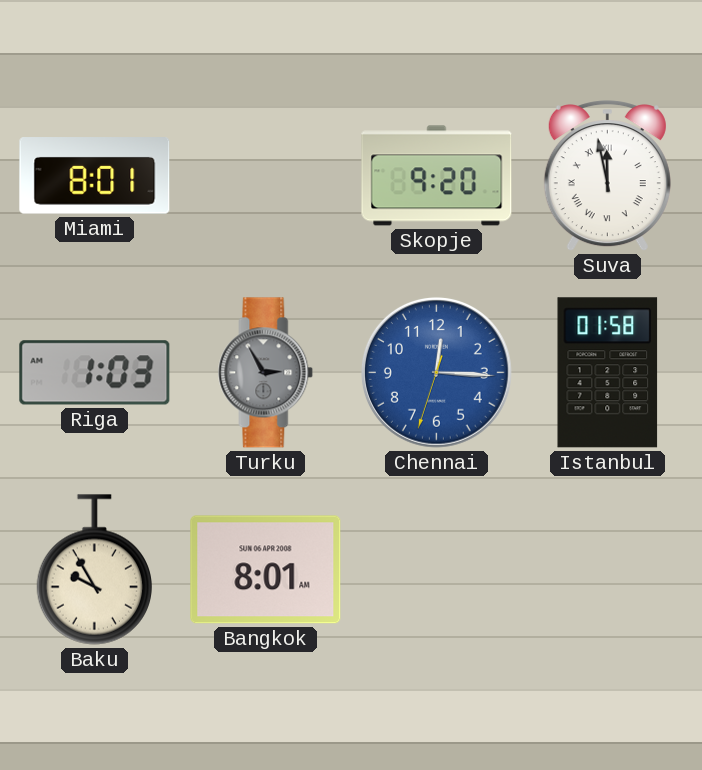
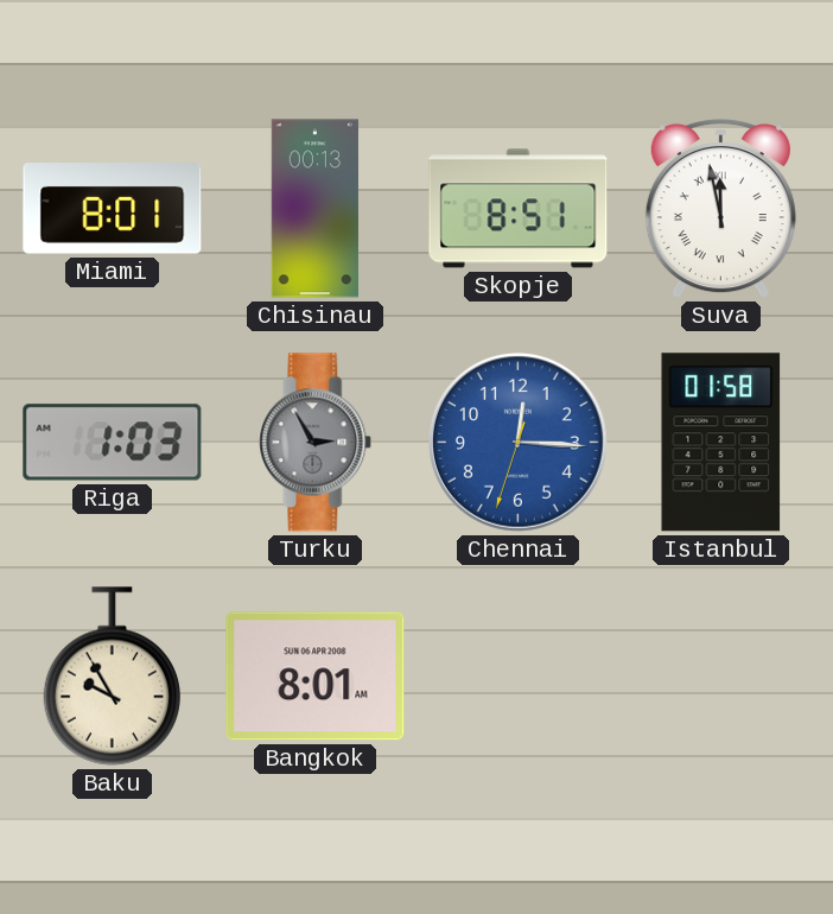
Chisinau: none -> 00:13
Skopje: 9:20 -> 8:51
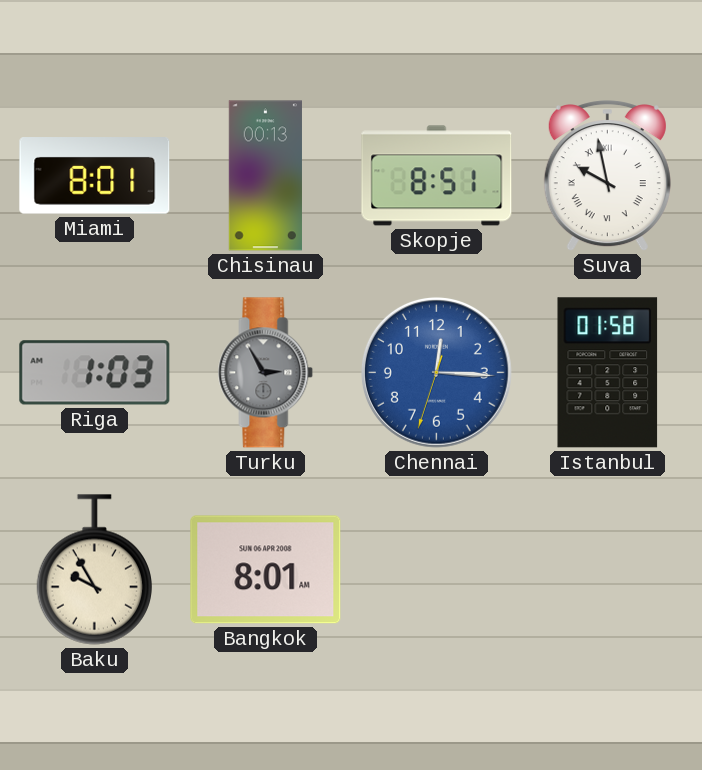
Suva: 11:58 -> 9:58
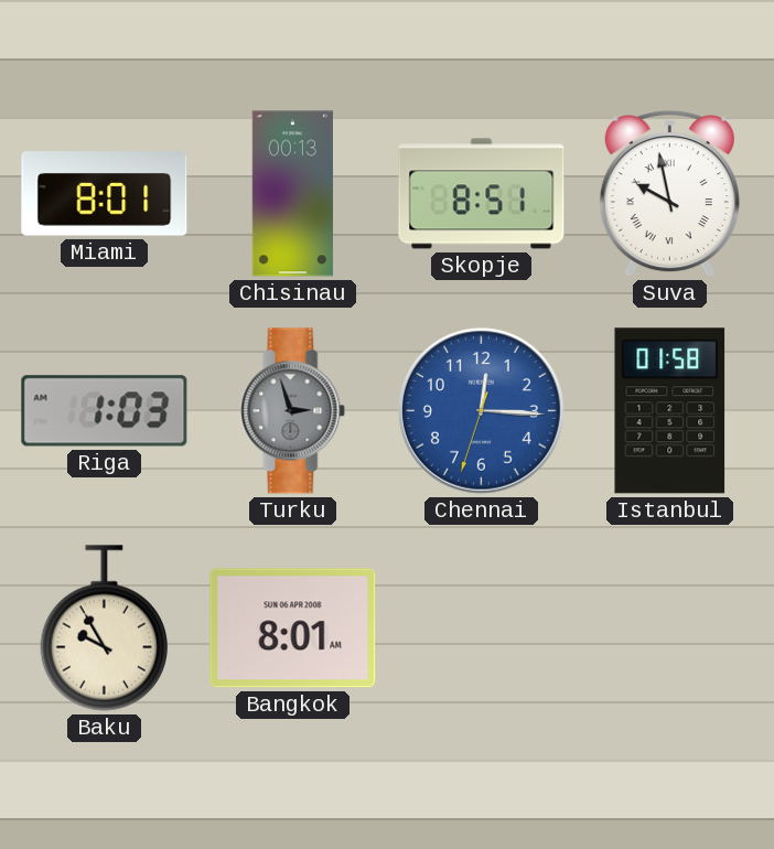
Turku: 2:55 -> 2:57
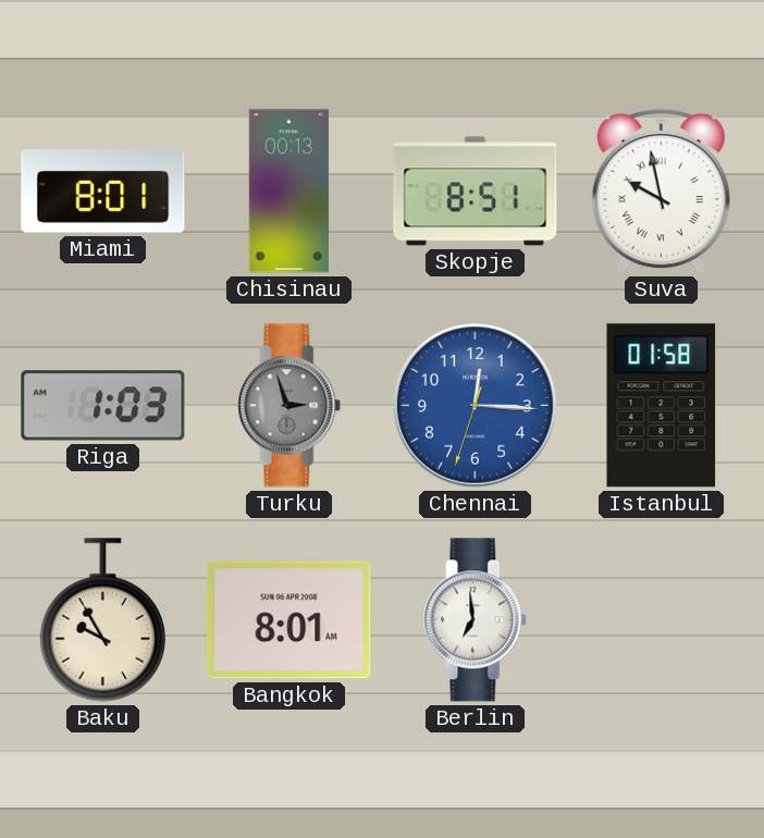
Berlin: none -> 6:59
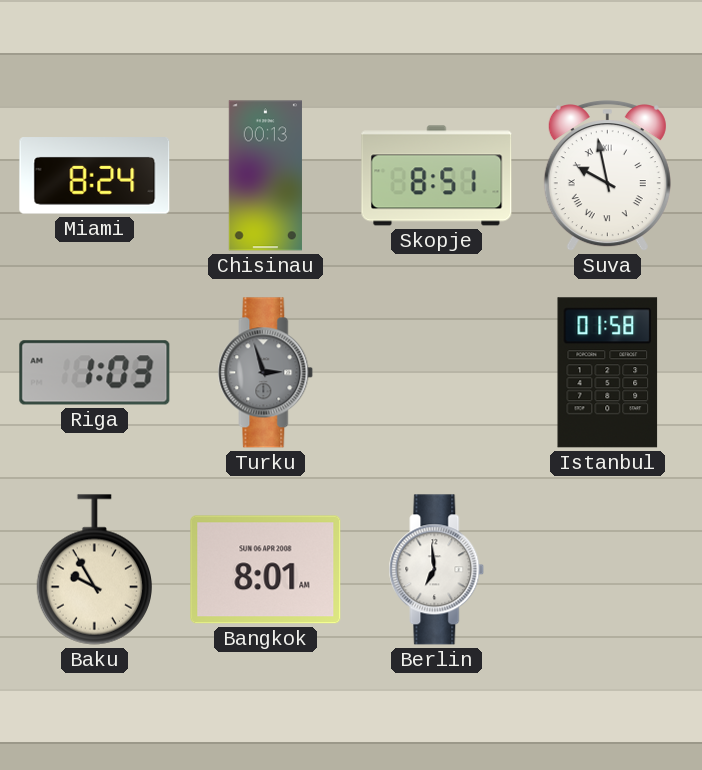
Miami: 8:01 -> 8:24
Chennai: 12:15 -> none
